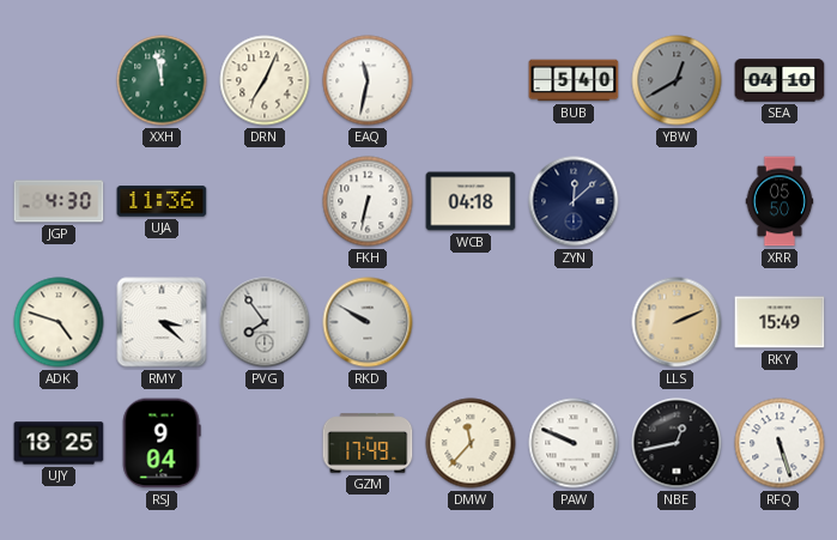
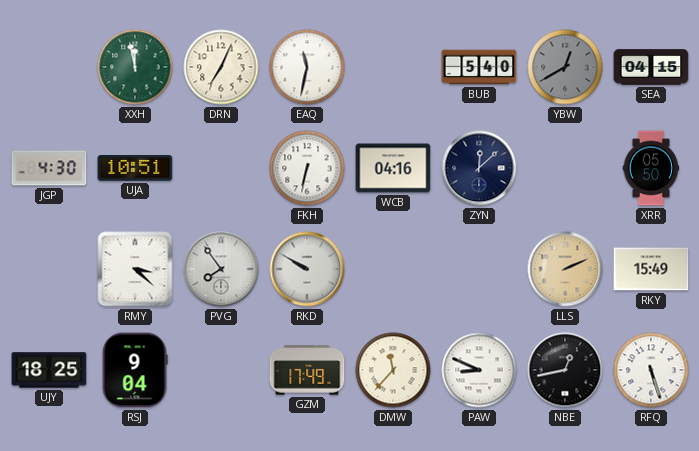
SEA: 04:10 -> 04:15
UJA: 11:36 -> 10:51
WCB: 04:18 -> 04:16
ADK: 4:48 -> none
PAW: 9:49 -> 8:49
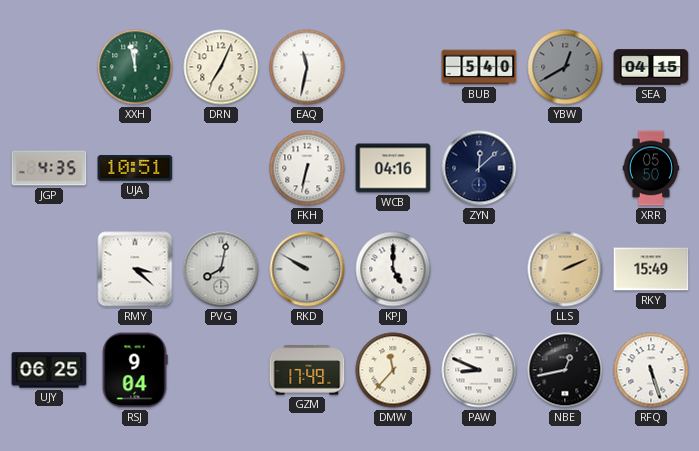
JGP: 4:30 -> 4:35
PVG: 7:54 -> 8:02
KPJ: none -> 5:00
UJY: 18:25 -> 06:25
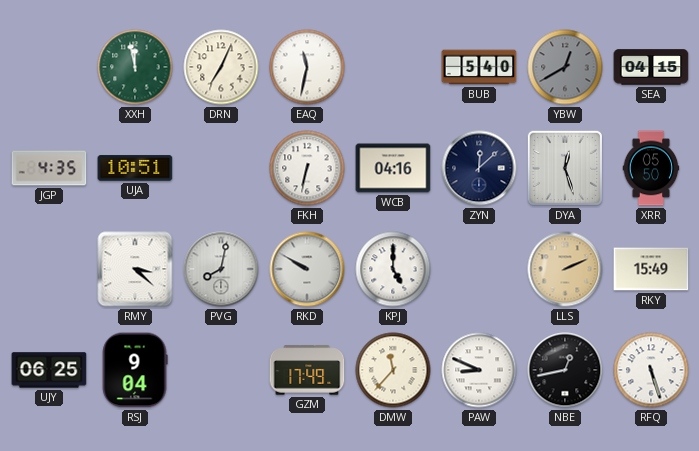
DYA: none -> 12:27
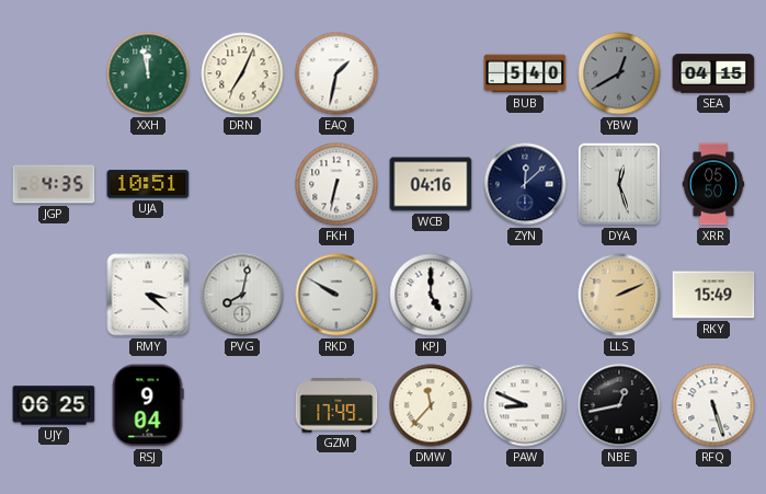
EAQ: 11:32 -> 1:32
